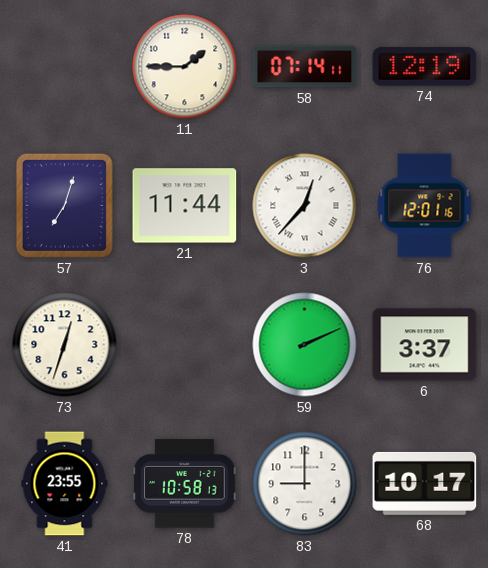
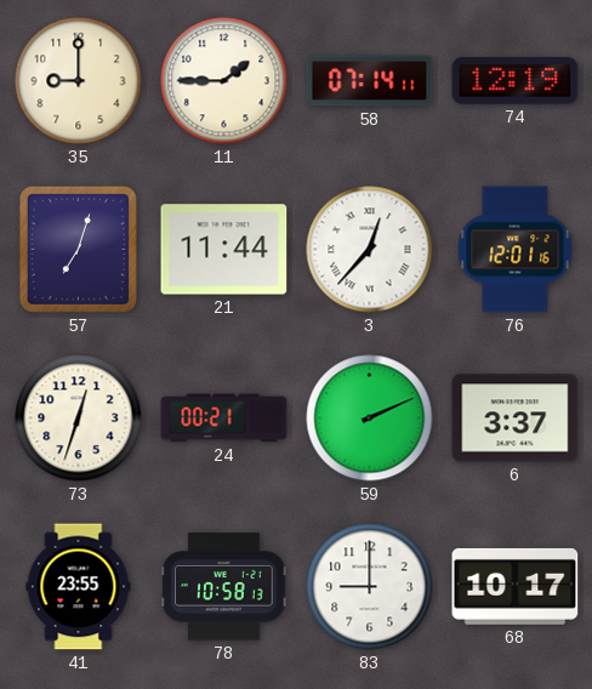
35: none -> 9:00
24: none -> 00:21
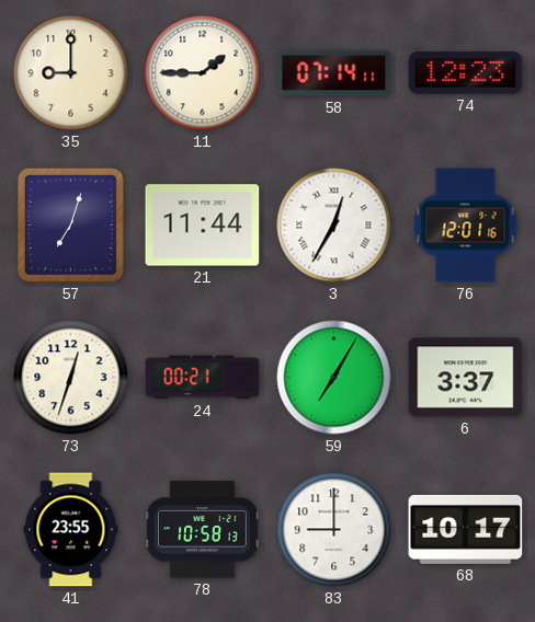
74: 12:19 -> 12:23
3: 12:37 -> 12:35
59: 2:11 -> 7:05
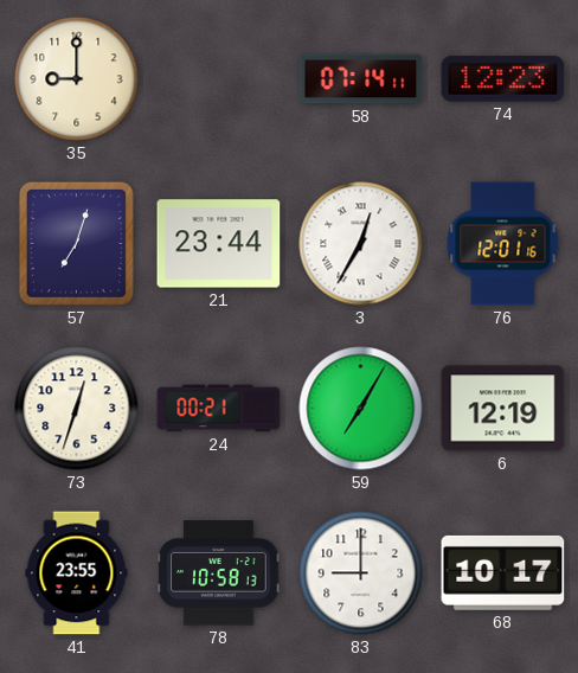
11: 1:45 -> none
21: 11:44 -> 23:44
6: 3:37 -> 12:19
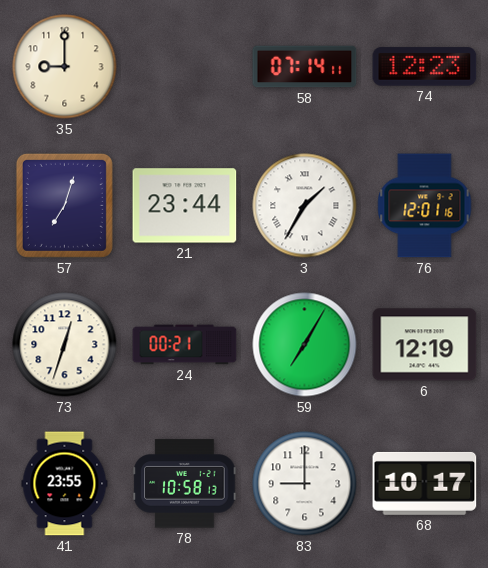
3: 12:35 -> 1:35
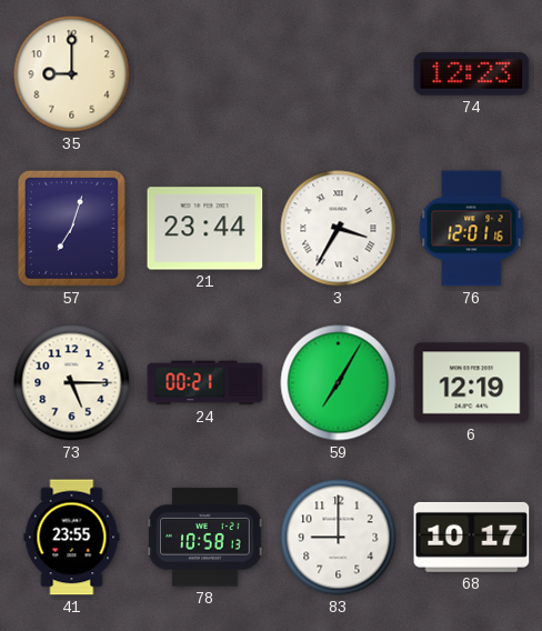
58: 07:14 -> none
3: 1:35 -> 3:35
73: 12:33 -> 5:15
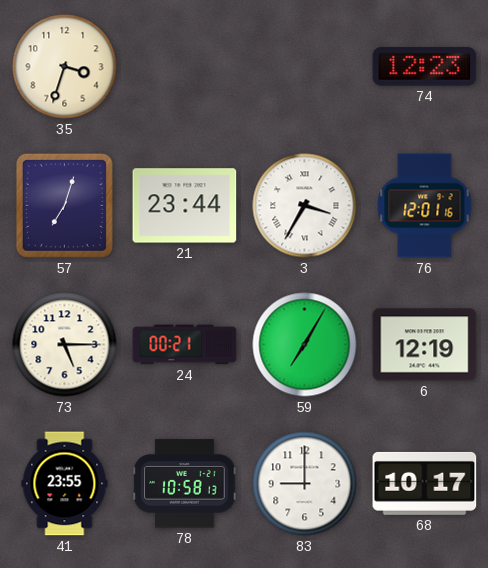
35: 9:00 -> 3:33
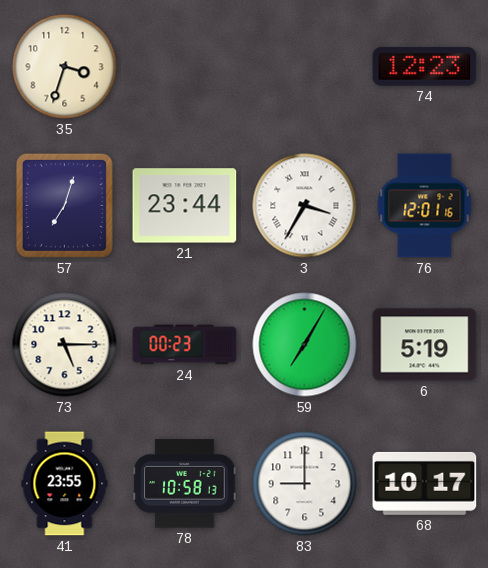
24: 00:21 -> 00:23
6: 12:19 -> 5:19
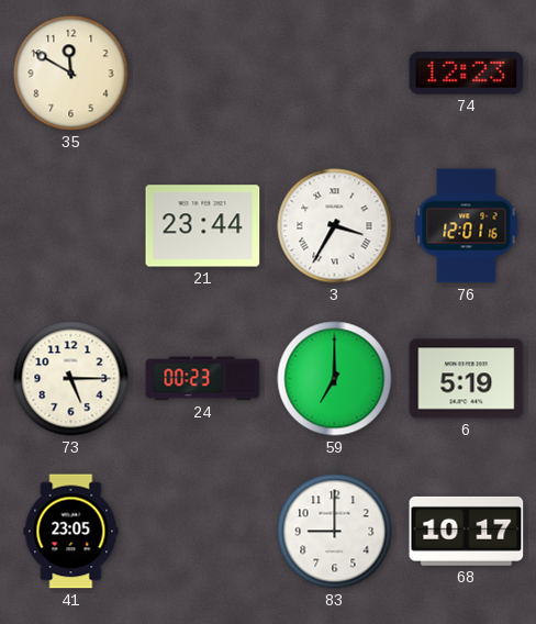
35: 3:33 -> 11:50
57: 7:03 -> none
59: 7:05 -> 7:00
41: 23:55 -> 23:05
78: 10:58 -> none
